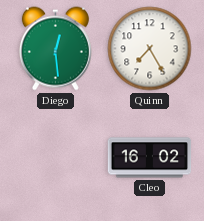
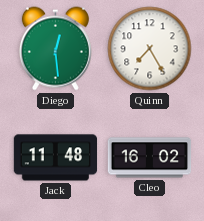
Jack: none -> 11:48
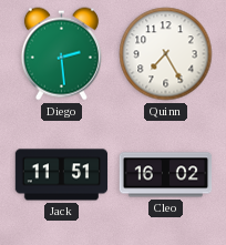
Diego: 12:29 -> 2:29
Jack: 11:48 -> 11:51
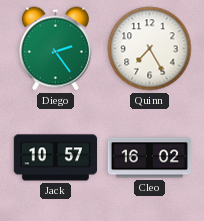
Diego: 2:29 -> 2:24
Jack: 11:51 -> 10:57
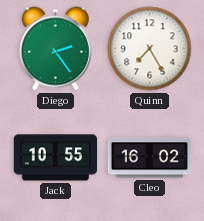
Jack: 10:57 -> 10:55
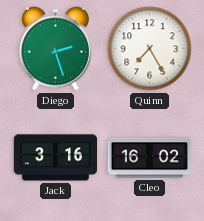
Diego: 2:24 -> 2:27
Jack: 10:55 -> 3:16
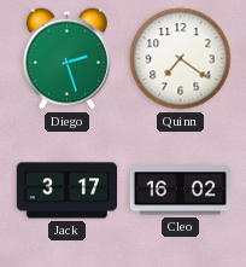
Quinn: 7:25 -> 7:21
Jack: 3:16 -> 3:17
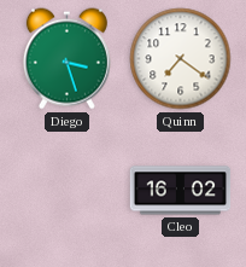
Diego: 2:27 -> 3:27
Jack: 3:17 -> none
